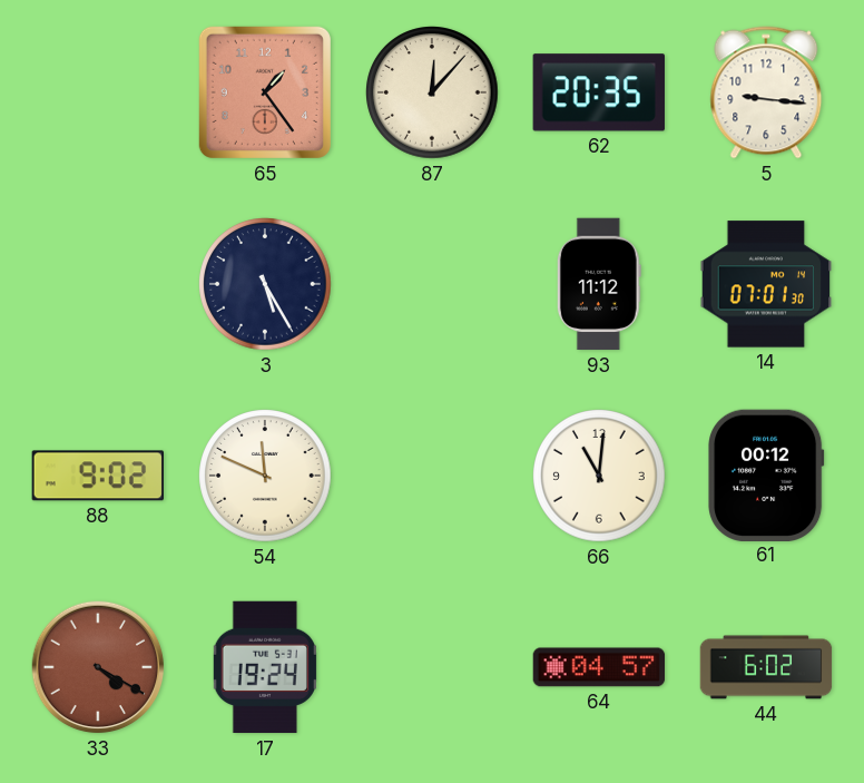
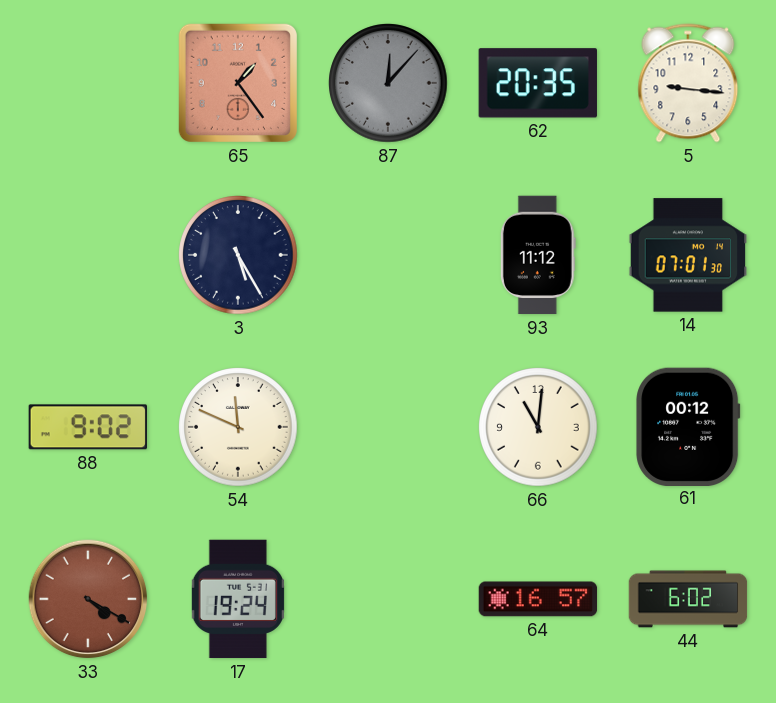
87 dial: cream -> grey
64: 04:57 -> 16:57
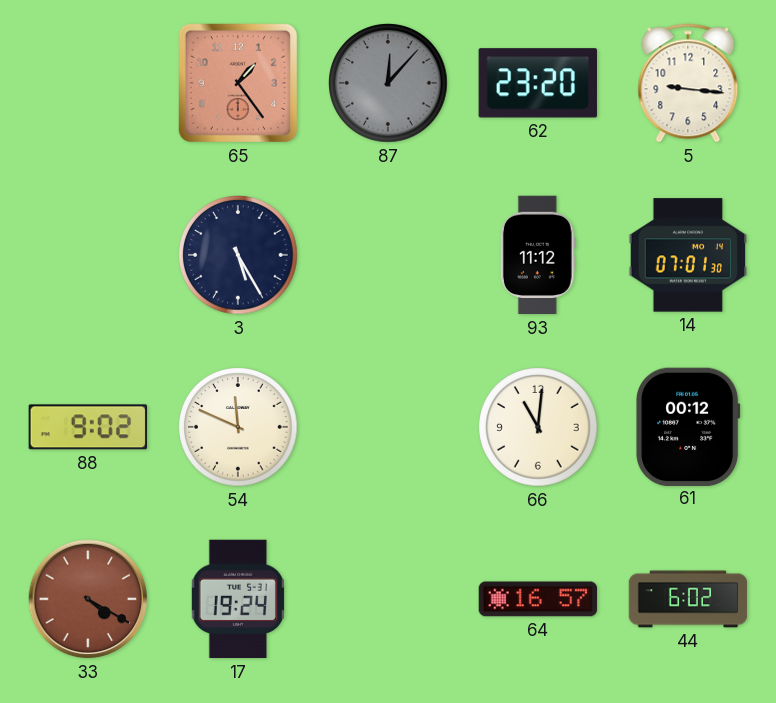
62: 20:35 -> 23:20
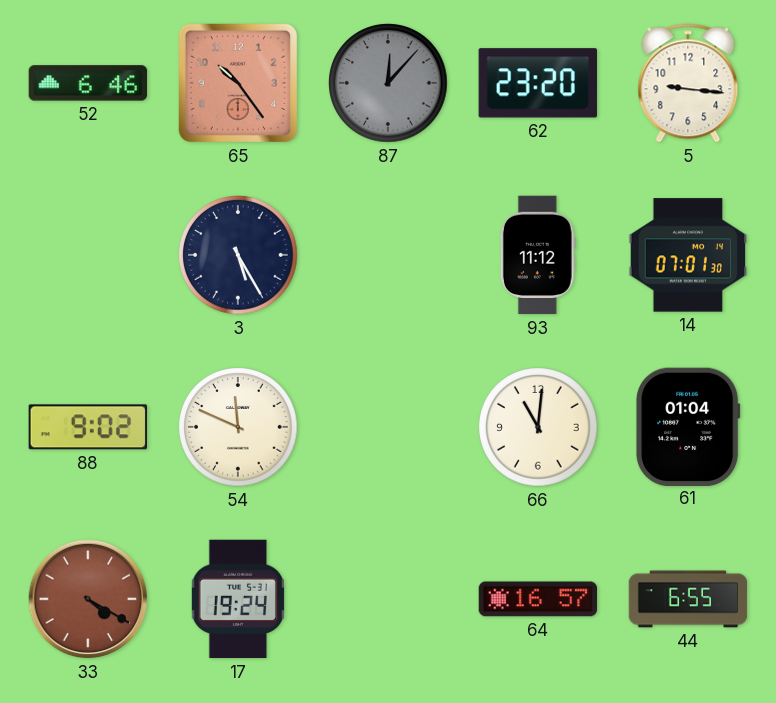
52: none -> 6:46
65: 1:24 -> 10:24
61: 00:12 -> 01:04
44: 6:02 -> 6:55
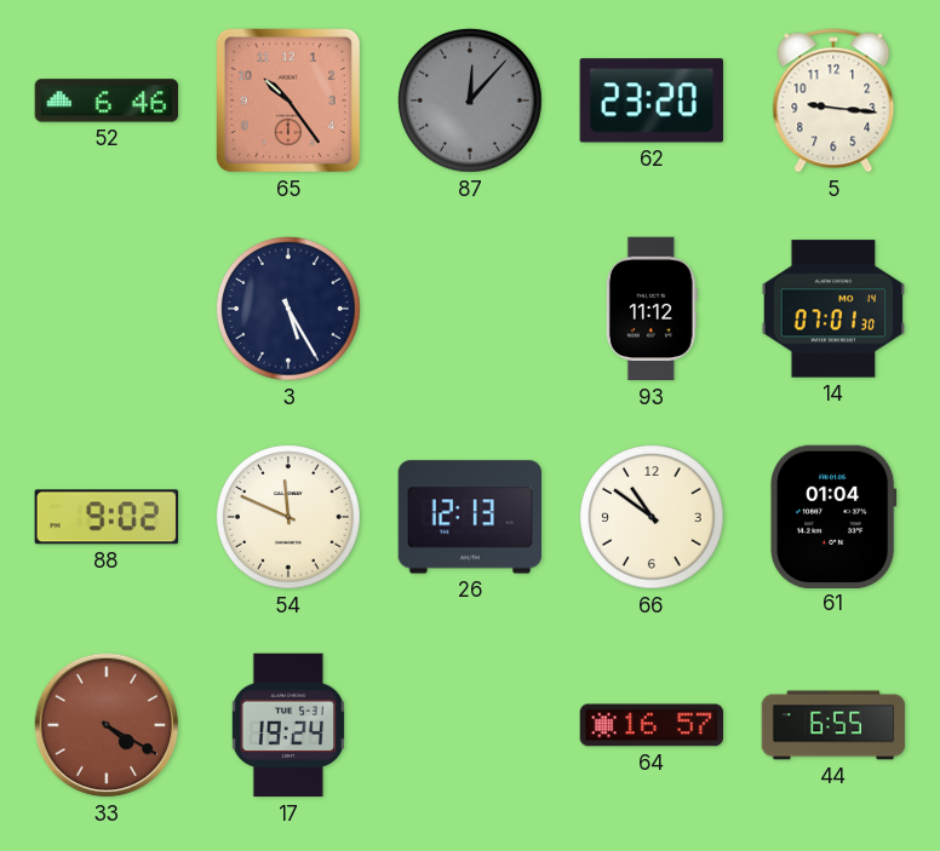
26: none -> 12:13
66: 11:01 -> 10:51
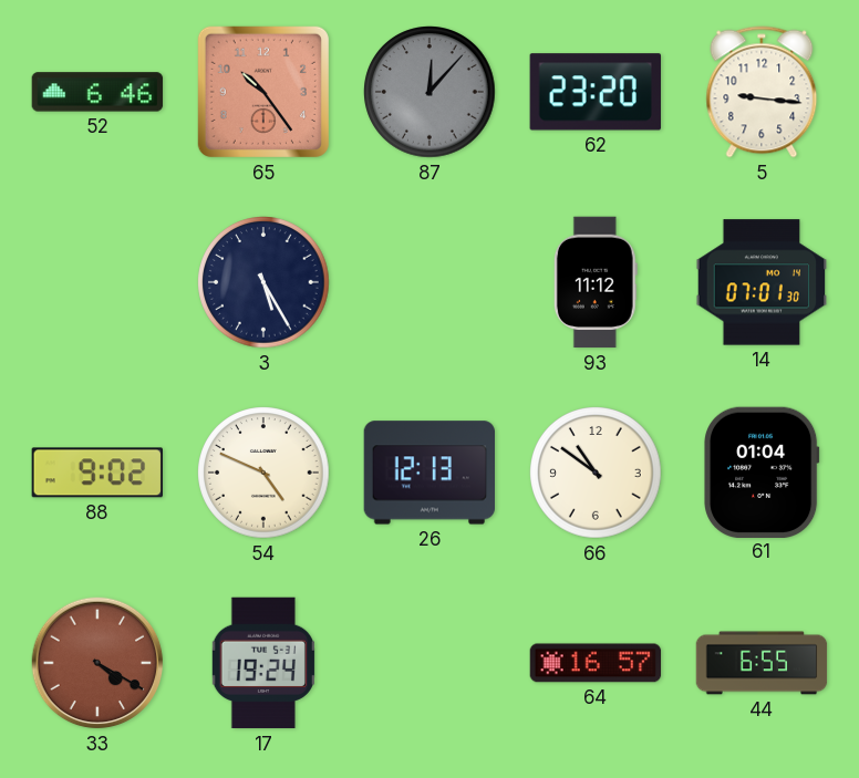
54: 11:49 -> 4:49
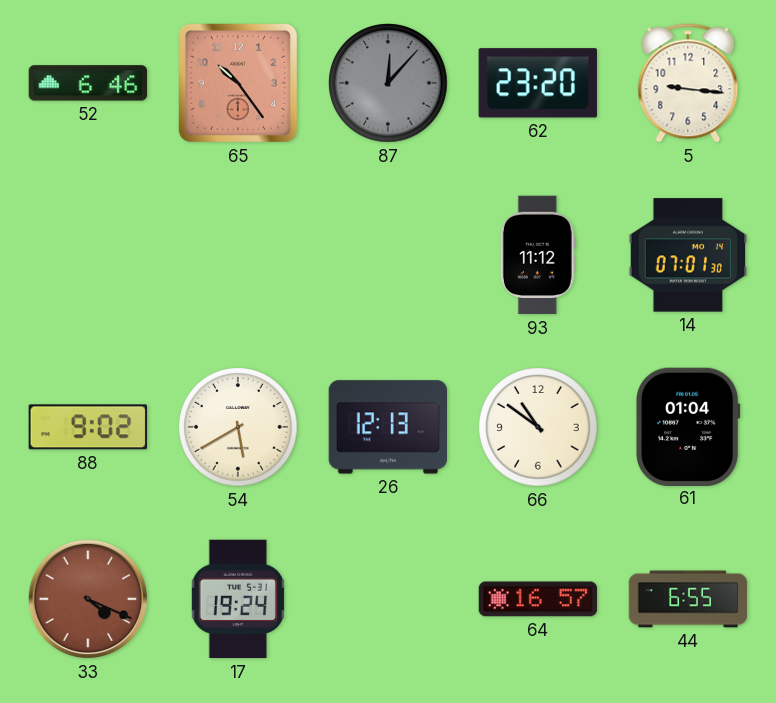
3: 5:25 -> none
54: 4:49 -> 5:40
33: 4:20 -> 4:19
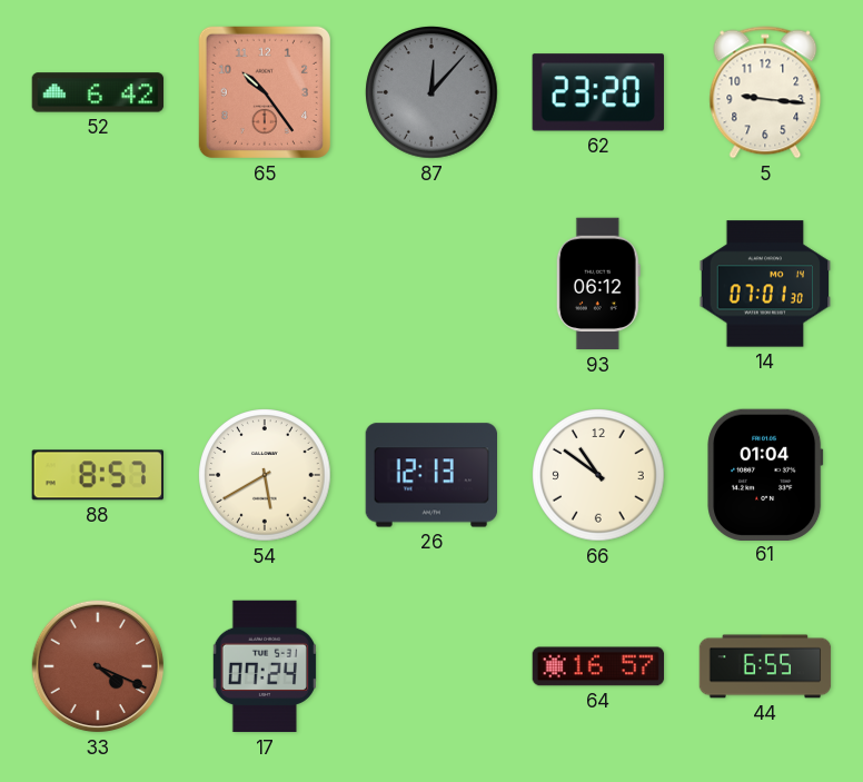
52: 6:46 -> 6:42
93: 11:12 -> 06:12
88: 9:02 -> 8:57
17: 19:24 -> 07:24
